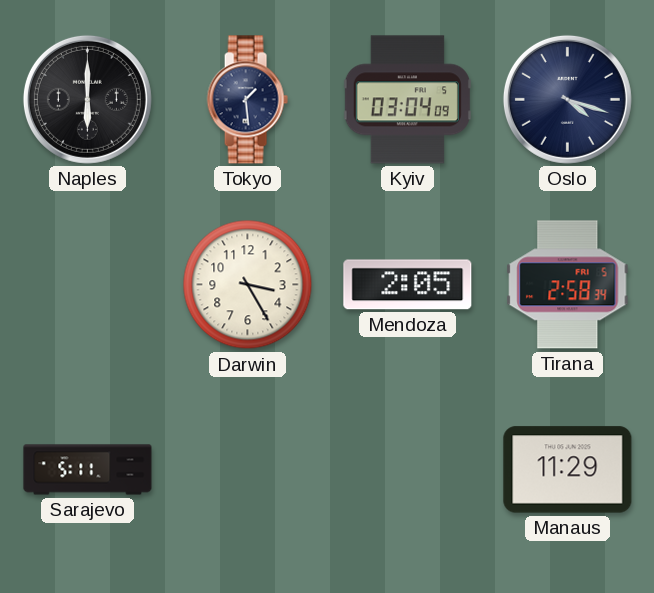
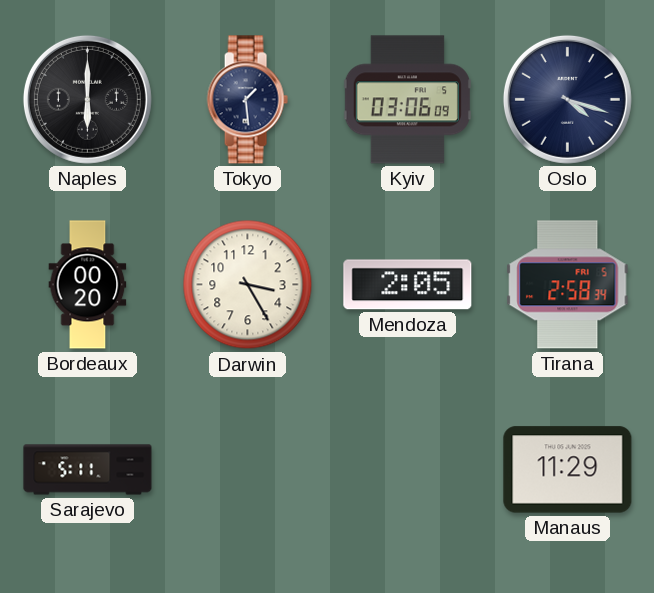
Kyiv: 03:04 -> 03:06
Bordeaux: none -> 00:20
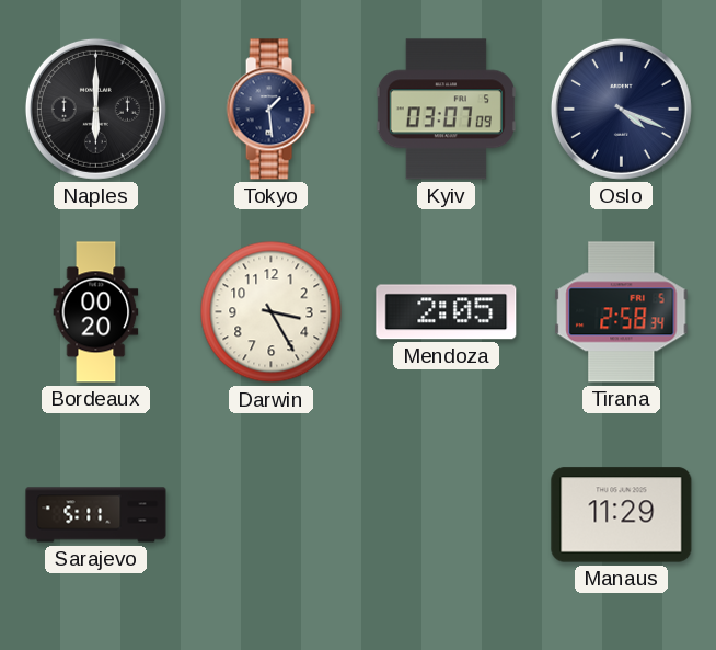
Kyiv: 03:06 -> 03:07
Oslo: 4:18 -> 4:19
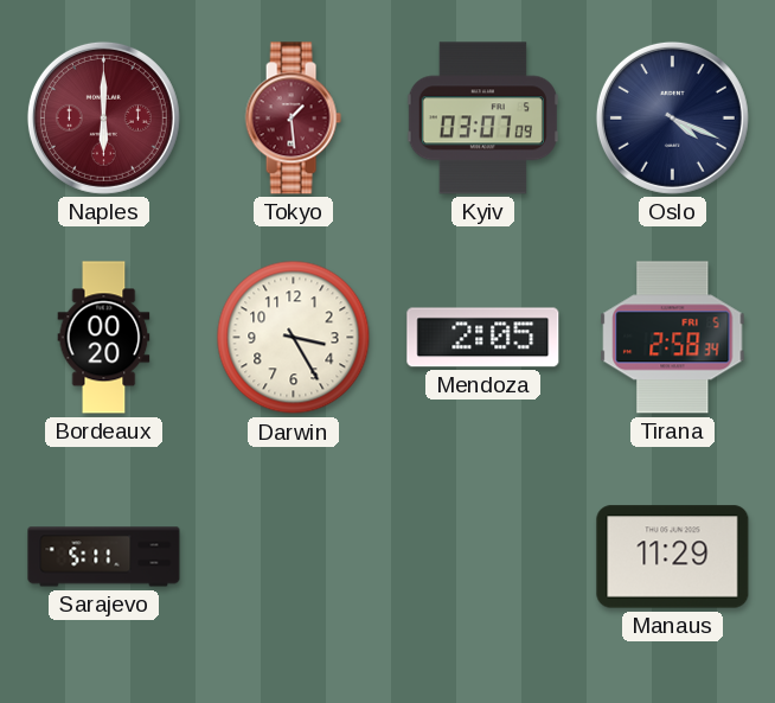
Naples dial: black -> burgundy
Tokyo dial: navy -> burgundy
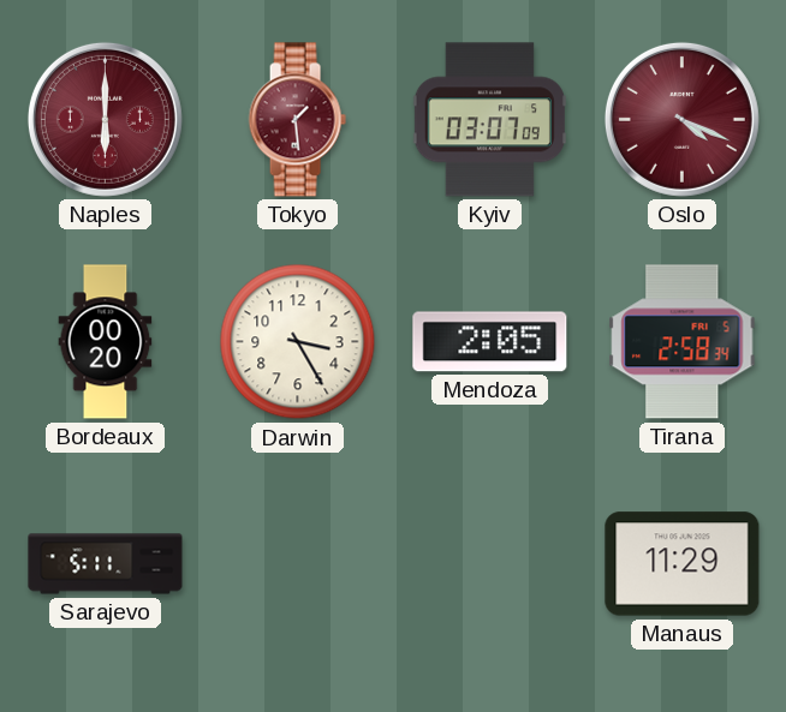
Oslo dial: navy -> burgundy
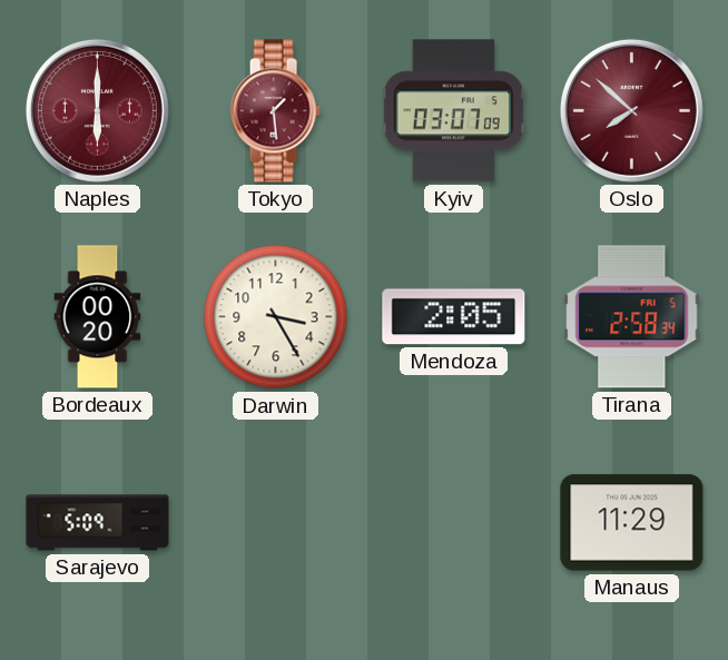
Oslo: 4:19 -> 7:52
Sarajevo: 5:11 -> 5:09
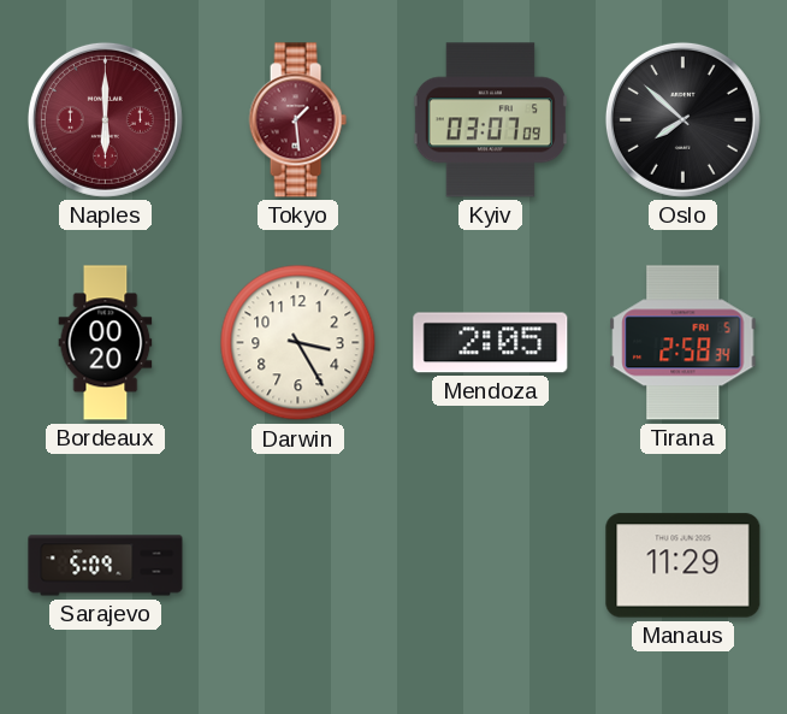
Oslo dial: burgundy -> black
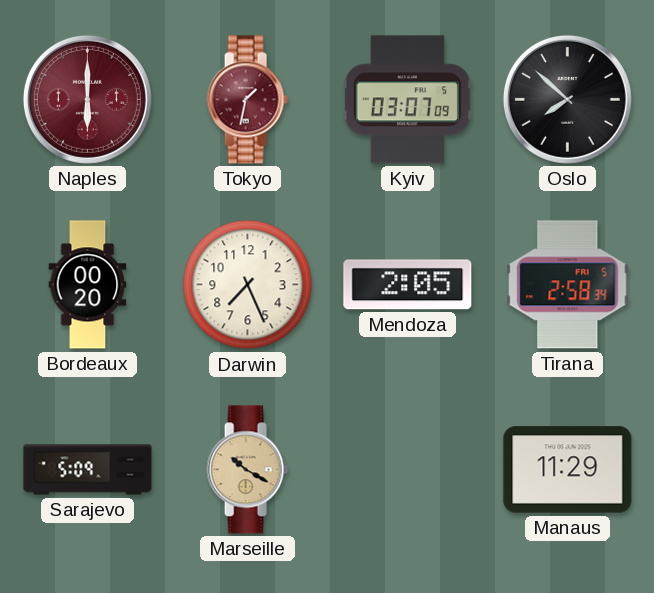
Tokyo: 1:29 -> 1:32
Darwin: 3:25 -> 7:26
Marseille: none -> 10:20
